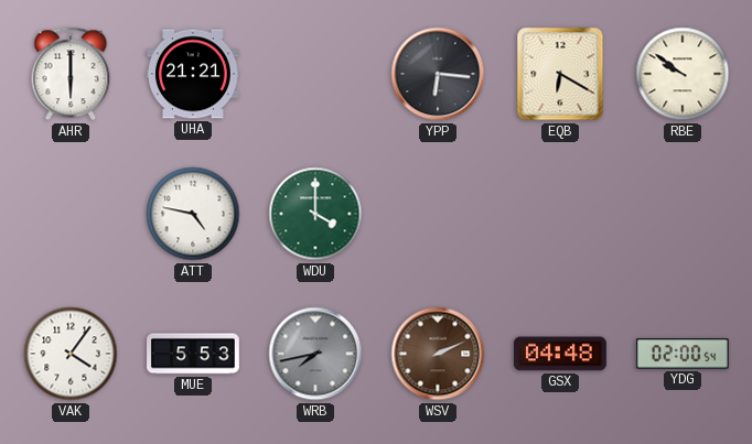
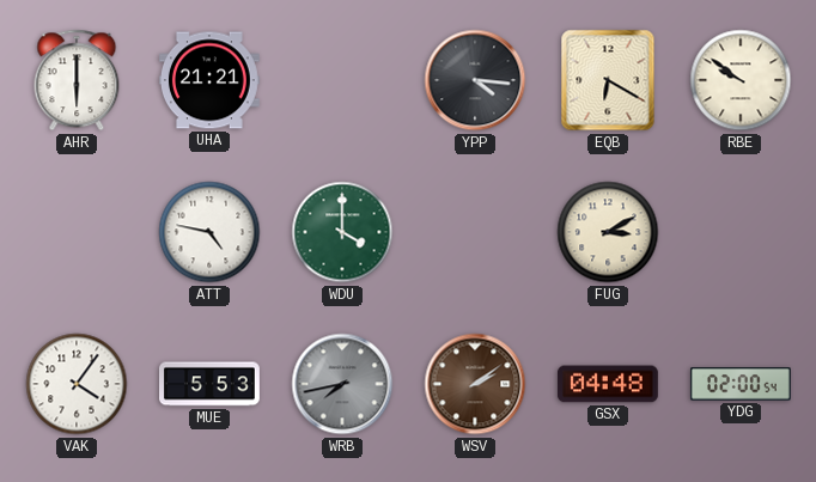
YPP: 6:16 -> 4:16
FUG: none -> 3:10
WSV: 2:11 -> 2:09
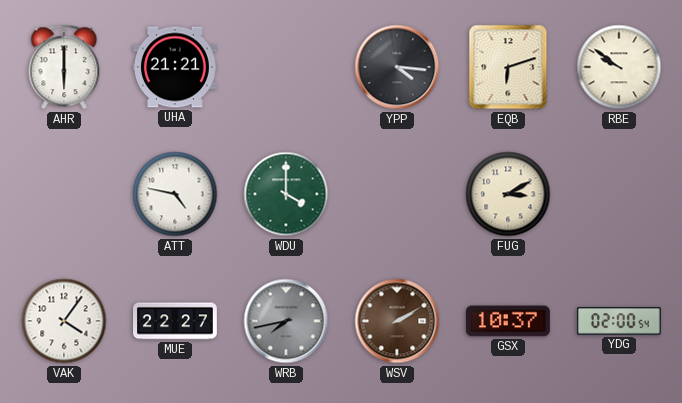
EQB: 6:20 -> 6:12
MUE: 5:53 -> 22:27
WSV: 2:09 -> 2:10
GSX: 04:48 -> 10:37
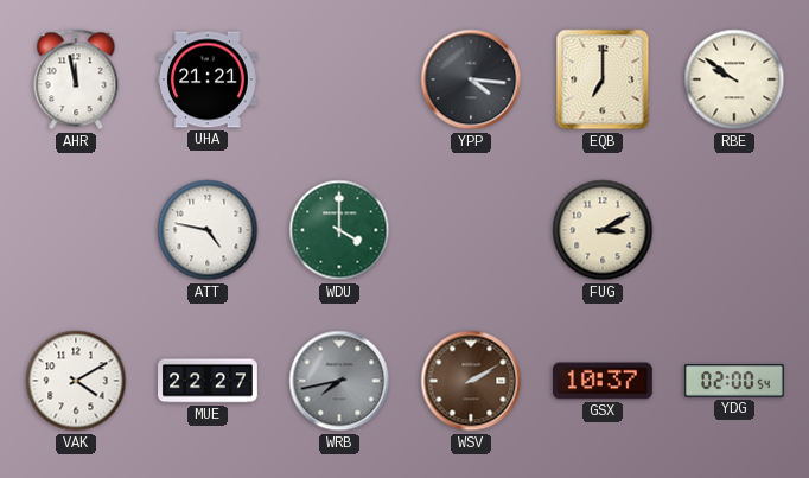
AHR: 6:00 -> 11:58
EQB: 6:12 -> 7:00
VAK: 4:06 -> 4:10
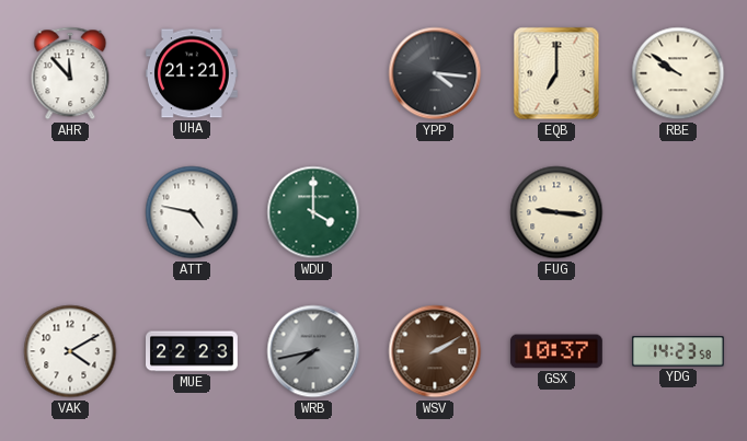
AHR: 11:58 -> 11:53
FUG: 3:10 -> 9:16
MUE: 22:27 -> 22:23
YDG: 02:00 -> 14:23
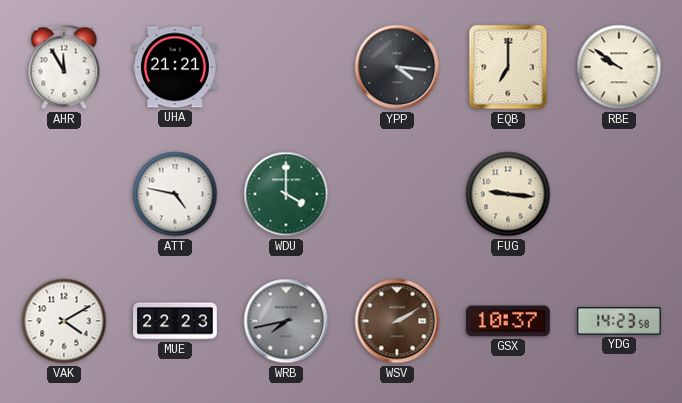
AHR: 11:53 -> 11:55
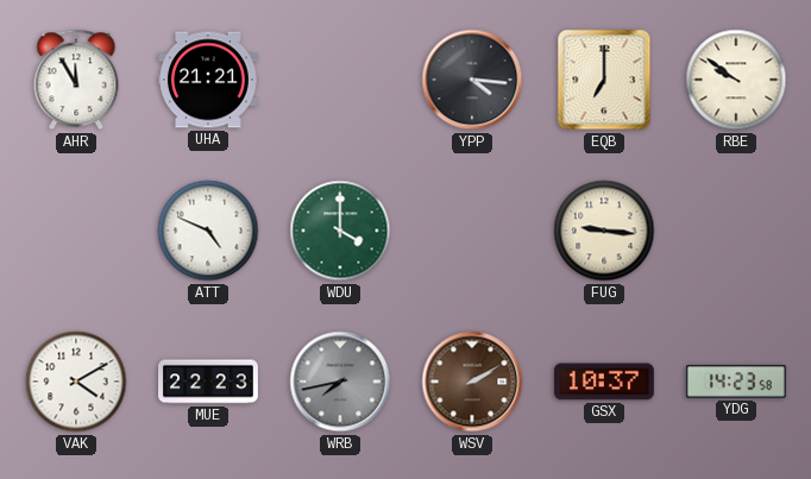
ATT: 4:47 -> 4:49
